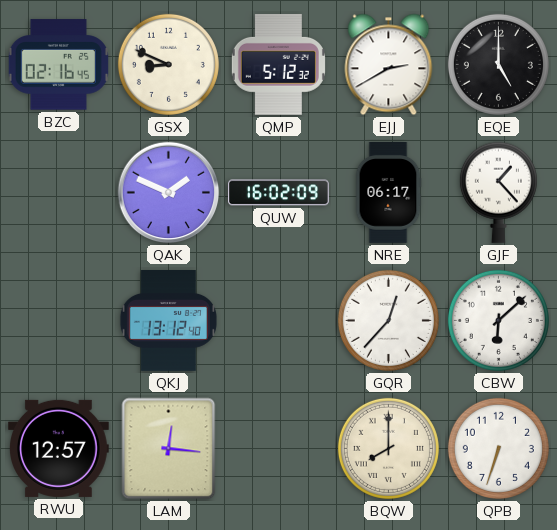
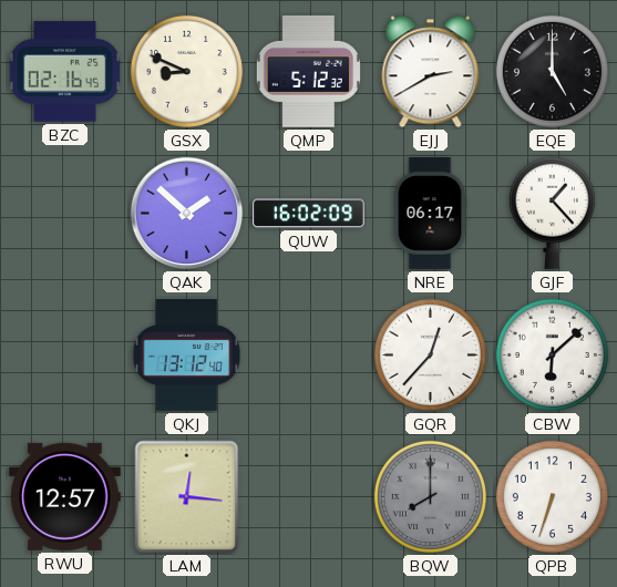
QAK: 1:49 -> 1:52
BQW dial: cream -> grey
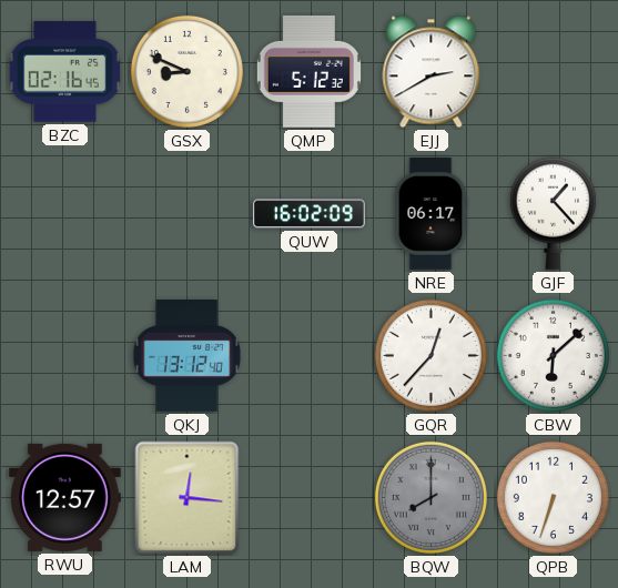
EQE: 5:00 -> none
QAK: 1:52 -> none
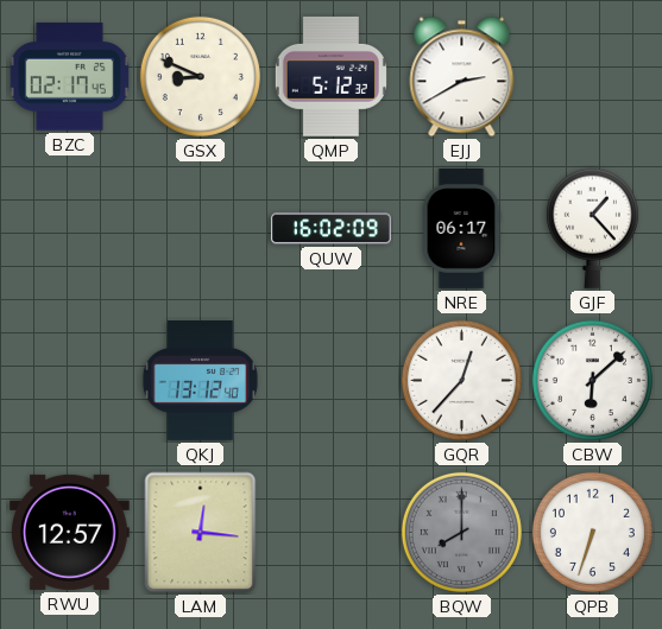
BZC: 02:16 -> 02:17
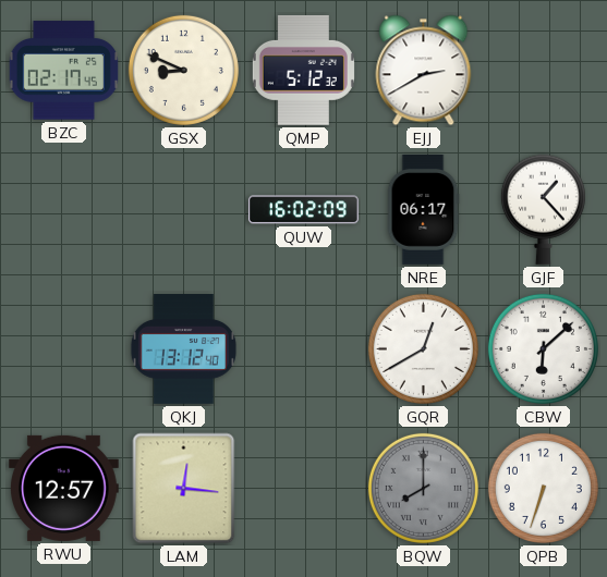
GQR: 12:37 -> 12:40
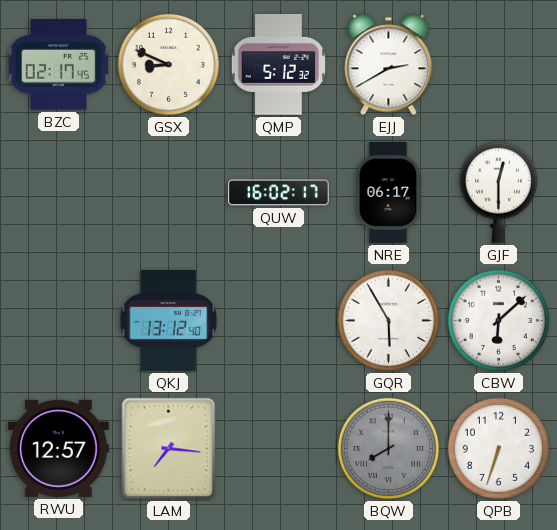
QUW: 16:02:09 -> 16:02:17
GJF: 1:23 -> 12:30
GQR: 12:40 -> 5:55
LAM: 12:16 -> 7:16
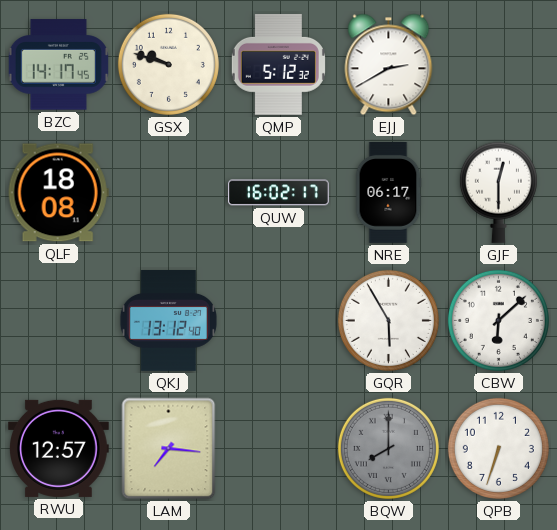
BZC: 02:17 -> 14:17
GSX: 8:49 -> 9:48
QLF: none -> 18:08
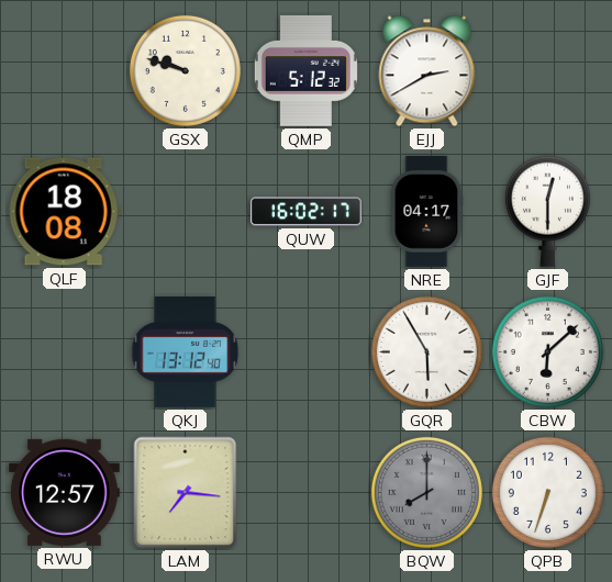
BZC: 14:17 -> none
NRE: 06:17 -> 04:17
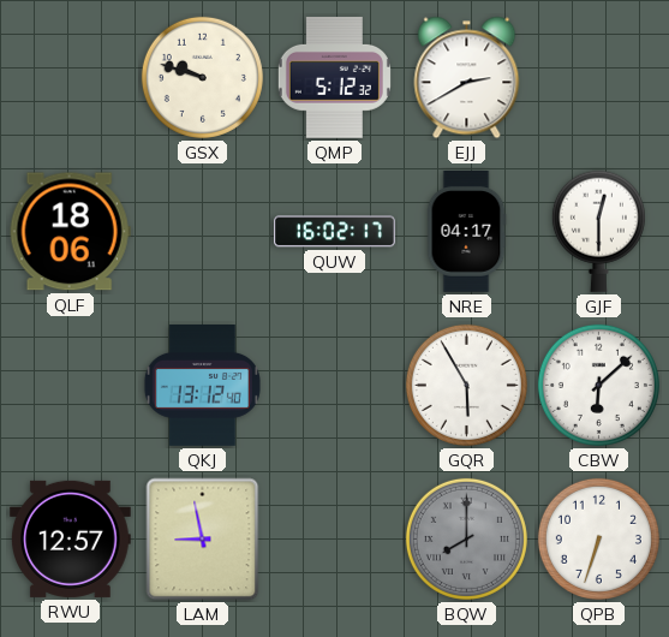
QLF: 18:08 -> 18:06
LAM: 7:16 -> 8:58
